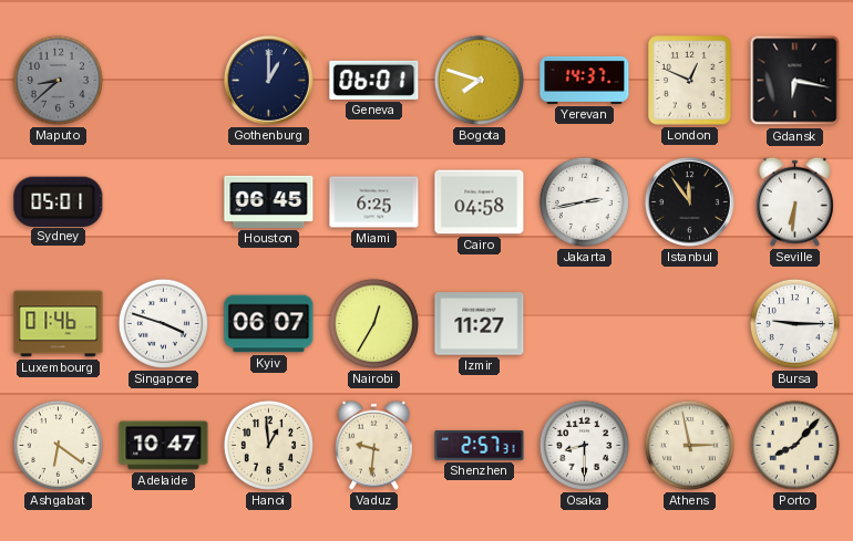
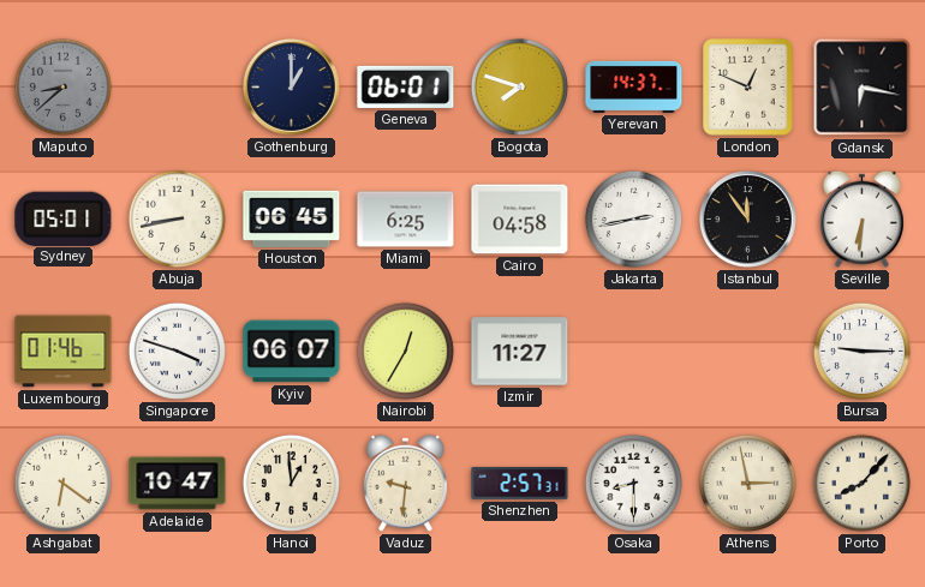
Abuja: none -> 8:43
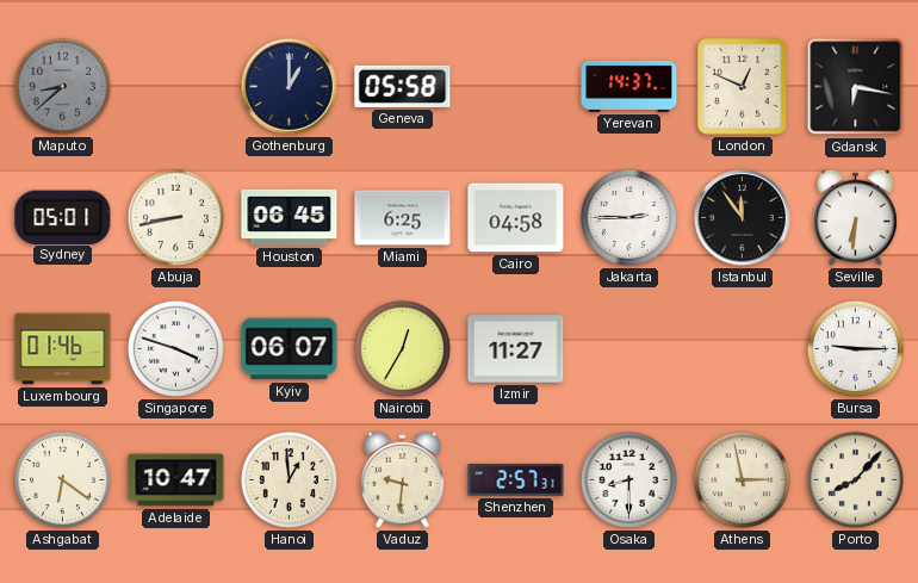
Geneva: 06:01 -> 05:58
Bogota: 7:48 -> none
Jakarta: 2:43 -> 2:45
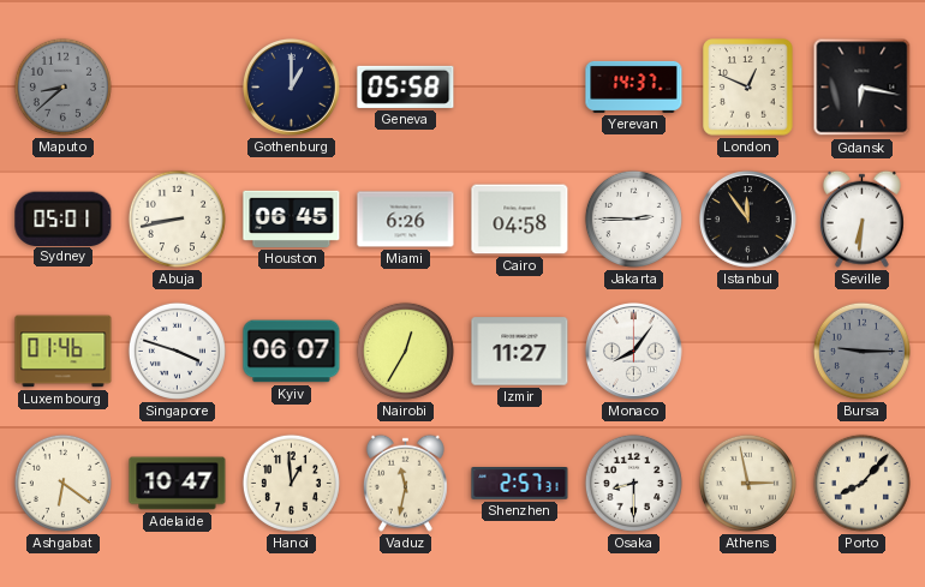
Miami: 6:25 -> 6:26
Monaco: none -> 8:06
Bursa dial: white -> grey
Vaduz: 9:31 -> 11:32
